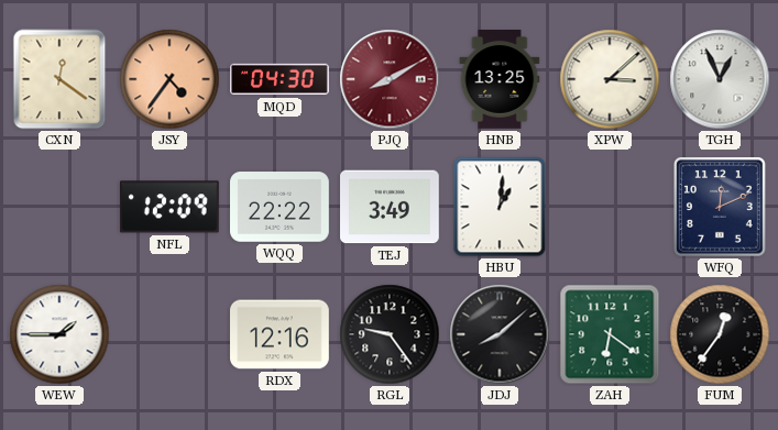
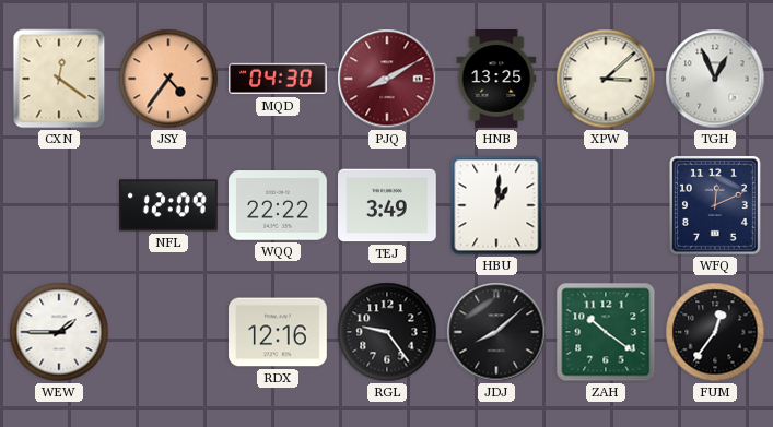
ZAH: 6:21 -> 10:21
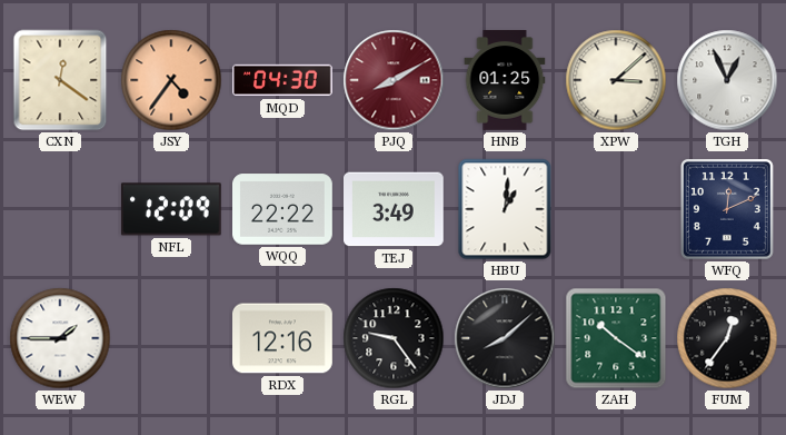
HNB: 13:25 -> 01:25
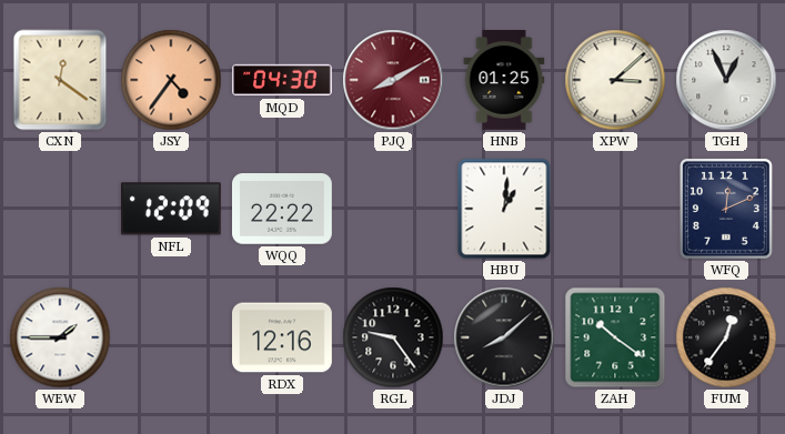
TEJ: 3:49 -> none
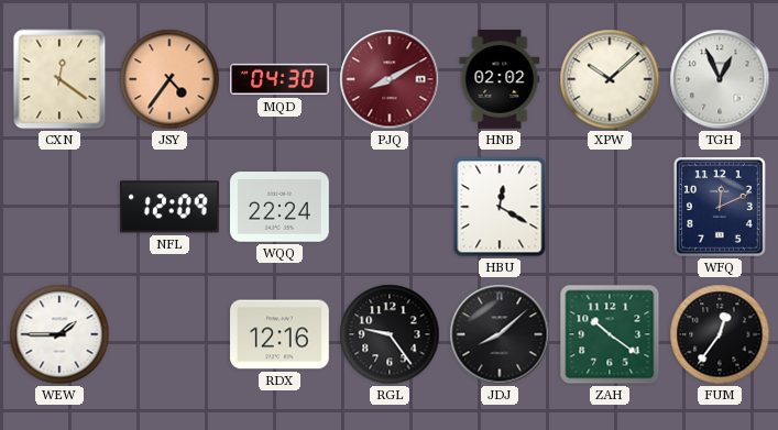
HNB: 01:25 -> 02:02
XPW: 3:08 -> 10:08
WQQ: 22:22 -> 22:24
HBU: 1:01 -> 12:20
